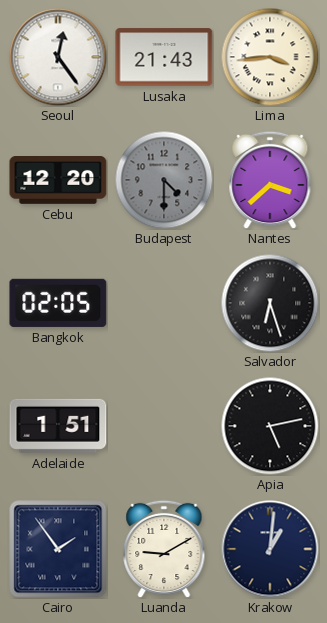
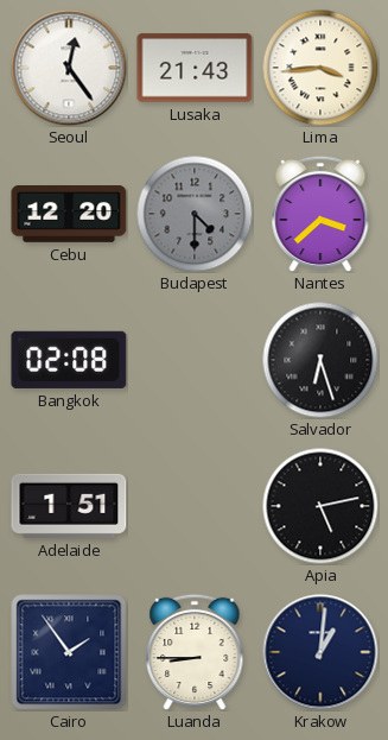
Bangkok: 02:05 -> 02:08
Luanda: 9:10 -> 8:45
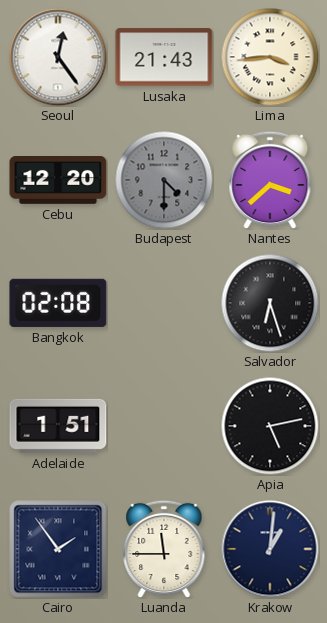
Luanda: 8:45 -> 11:45
